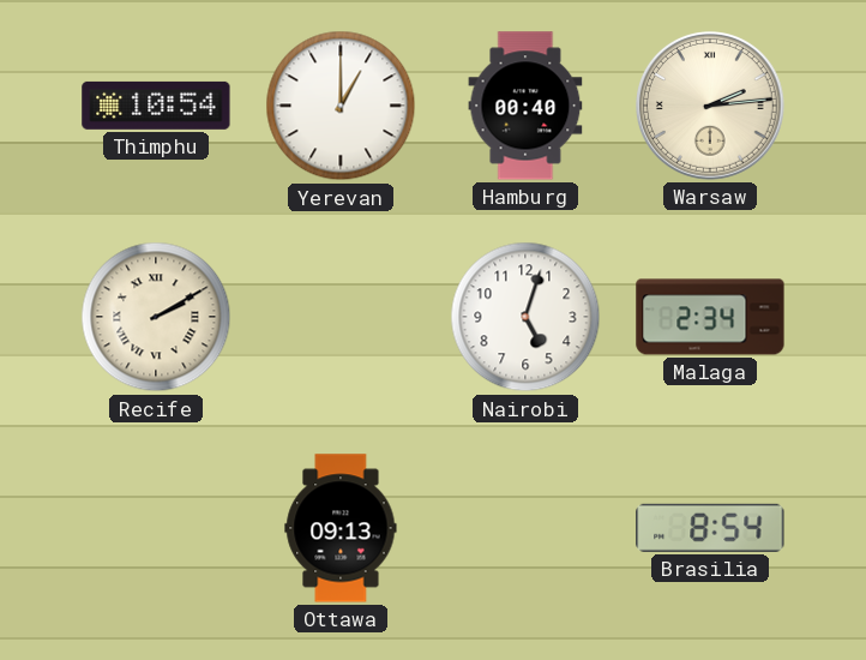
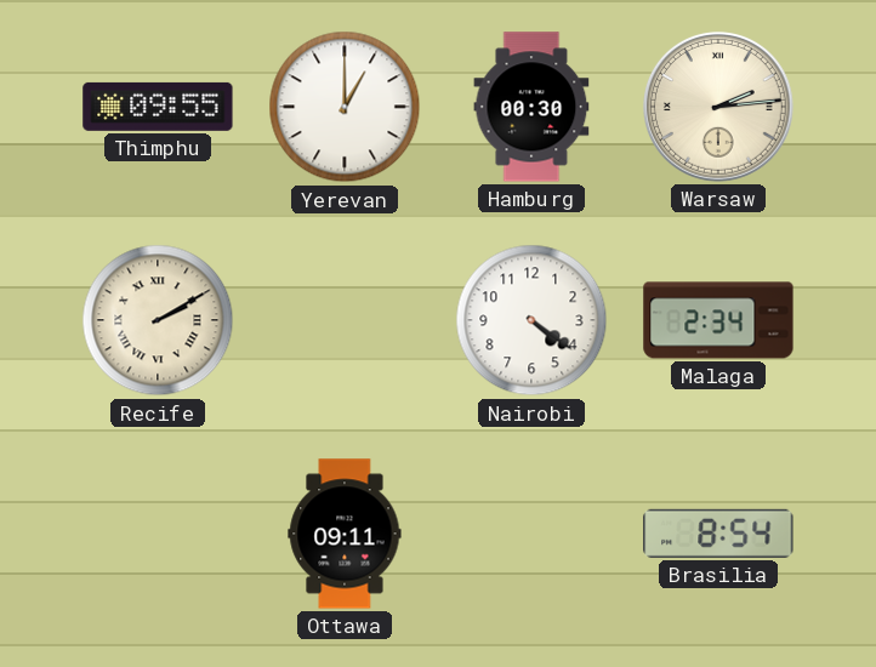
Thimphu: 10:54 -> 09:55
Hamburg: 00:40 -> 00:30
Nairobi: 5:03 -> 4:21
Ottawa: 09:13 -> 09:11
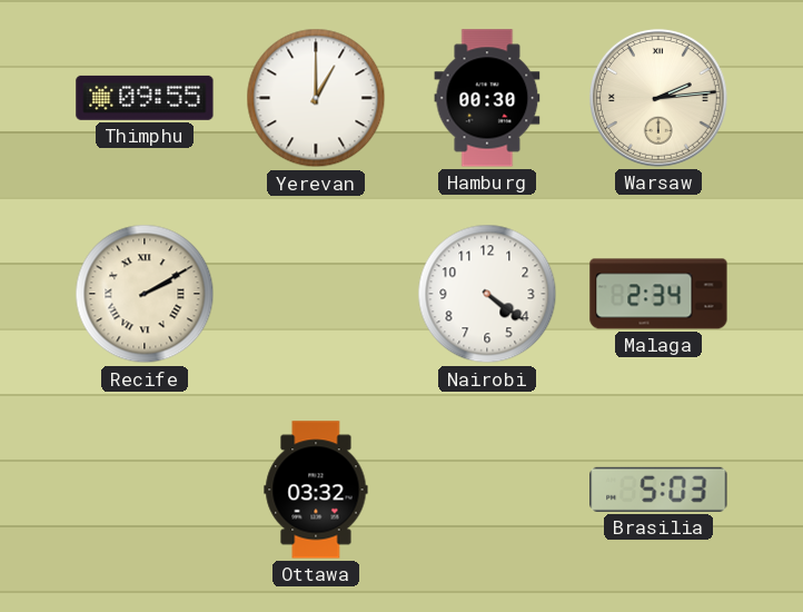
Ottawa: 09:11 -> 03:32
Brasilia: 8:54 -> 5:03
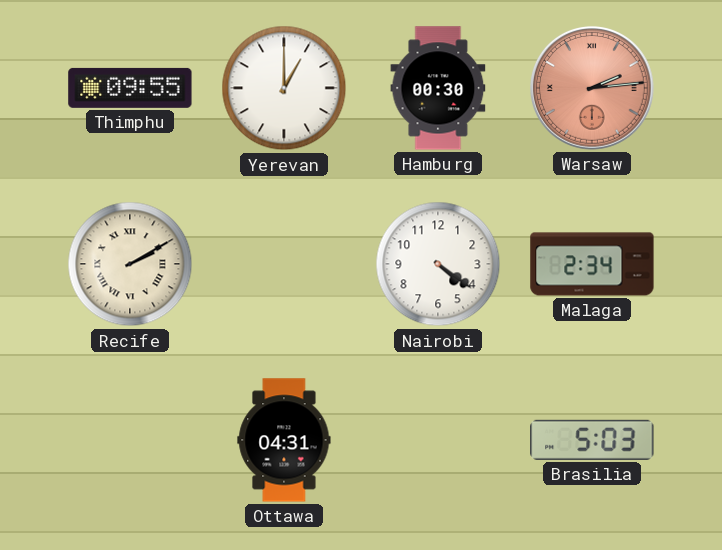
Warsaw dial: cream -> salmon
Ottawa: 03:32 -> 04:31
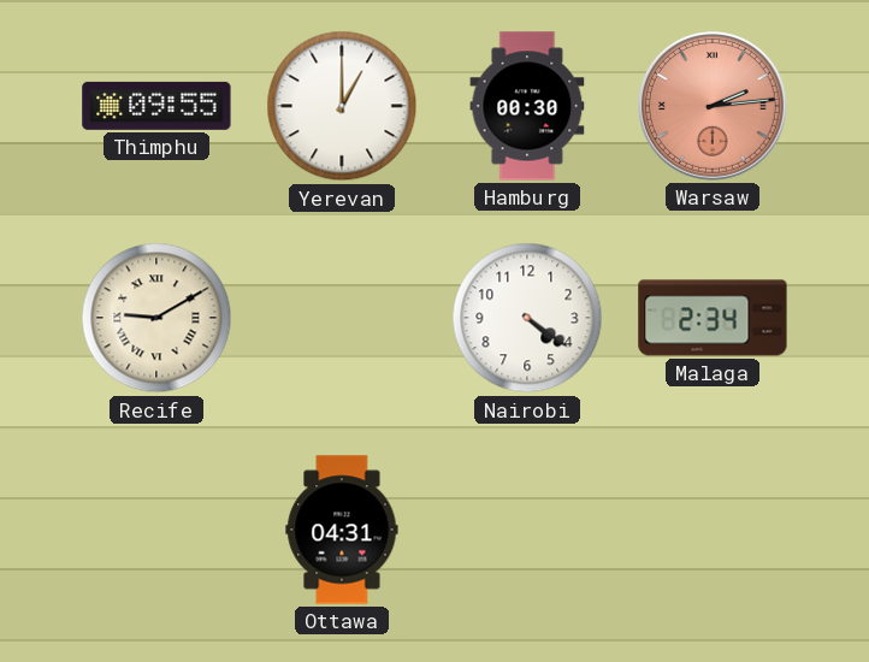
Recife: 2:10 -> 9:10
Brasilia: 5:03 -> none
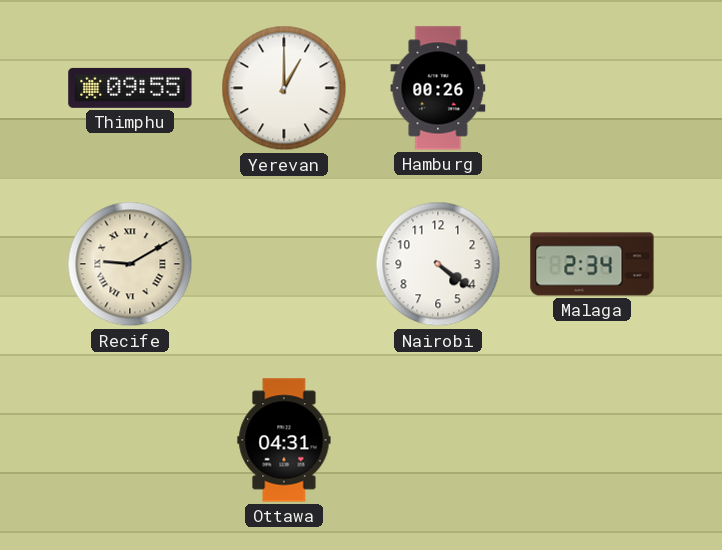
Hamburg: 00:30 -> 00:26
Warsaw: 2:14 -> none
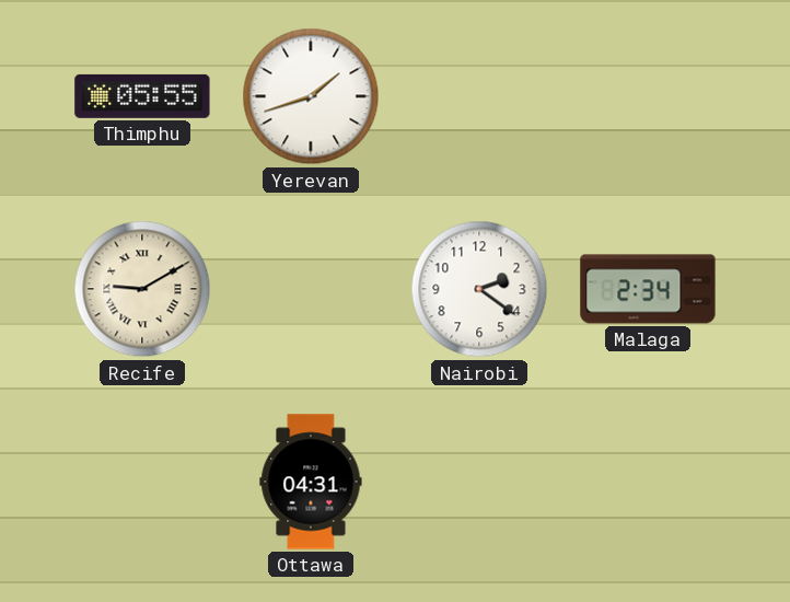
Thimphu: 09:55 -> 05:55
Yerevan: 1:00 -> 1:42
Hamburg: 00:26 -> none
Nairobi: 4:21 -> 2:21
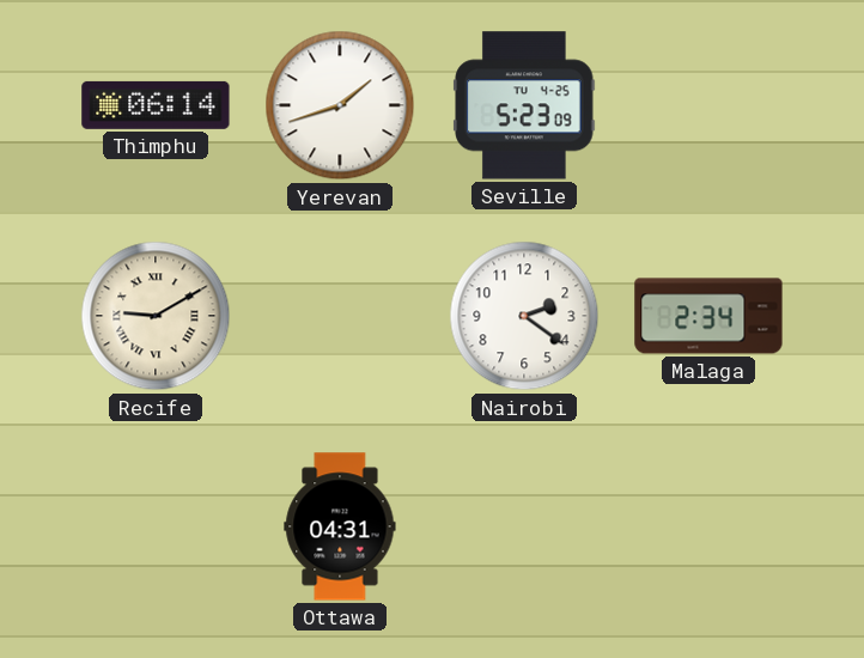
Thimphu: 05:55 -> 06:14
Seville: none -> 5:23
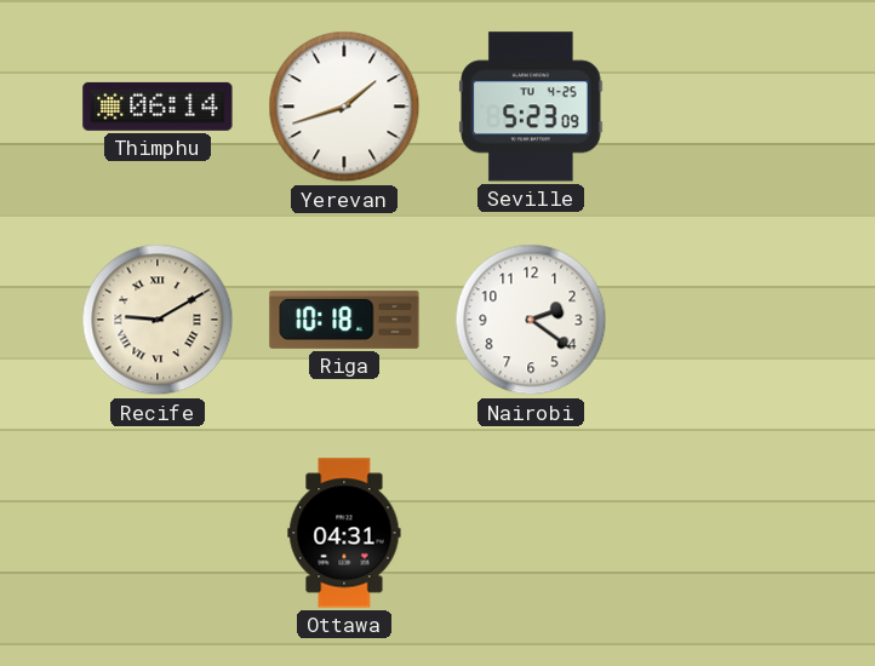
Riga: none -> 10:18
Malaga: 2:34 -> none
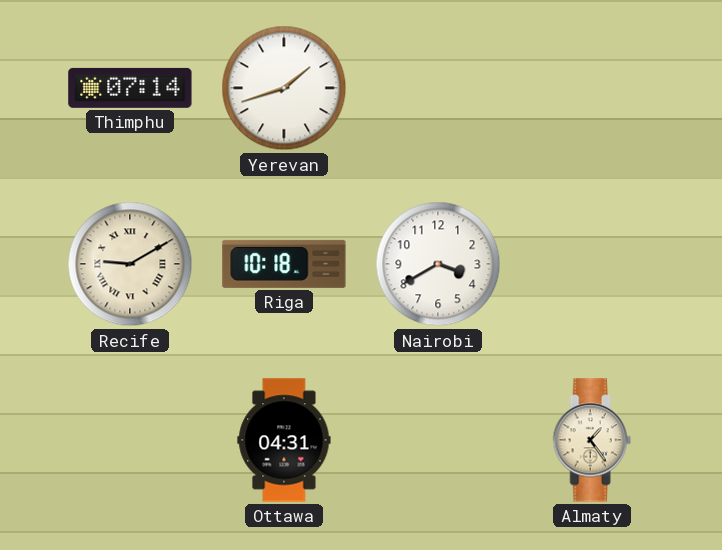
Thimphu: 06:14 -> 07:14
Seville: 5:23 -> none
Nairobi: 2:21 -> 3:40
Almaty: none -> 1:24
